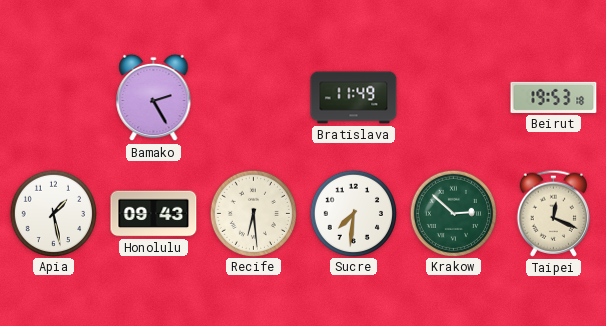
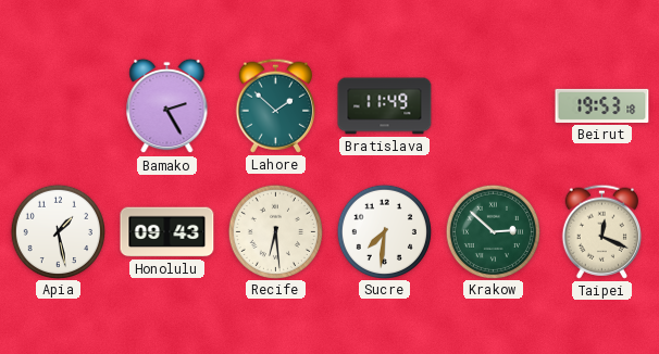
Lahore: none -> 1:52
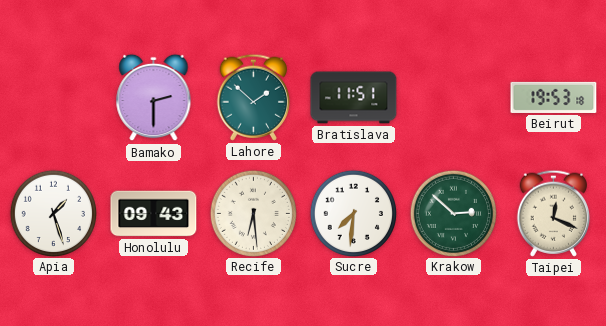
Bamako: 2:25 -> 2:30
Bratislava: 11:49 -> 11:51
Apia: 1:28 -> 1:27
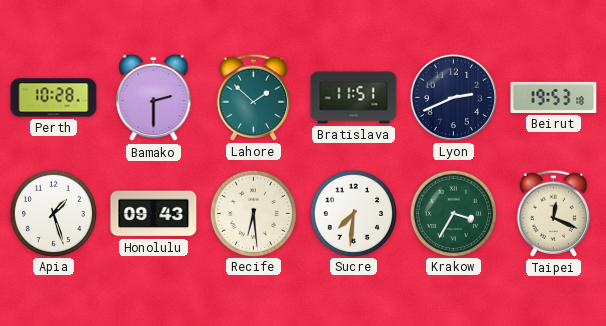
Perth: none -> 10:28
Lyon: none -> 2:41
Krakow: 2:52 -> 3:35
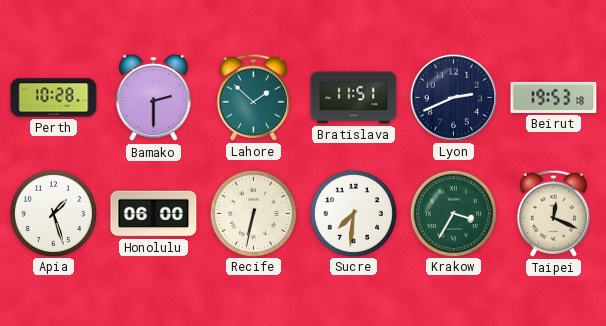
Honolulu: 09:43 -> 06:00
Recife: 6:29 -> 6:32
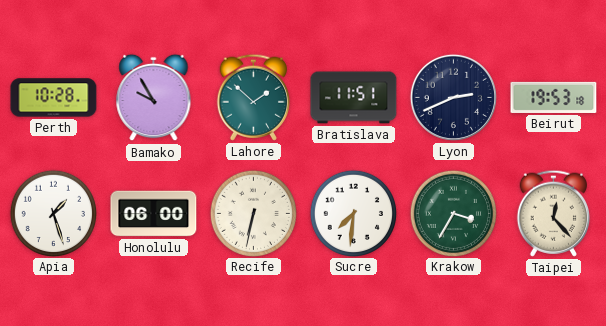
Bamako: 2:30 -> 9:55
Taipei: 12:19 -> 12:23
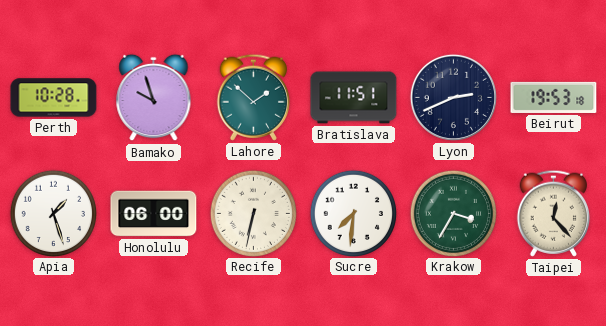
Bamako: 9:55 -> 9:57
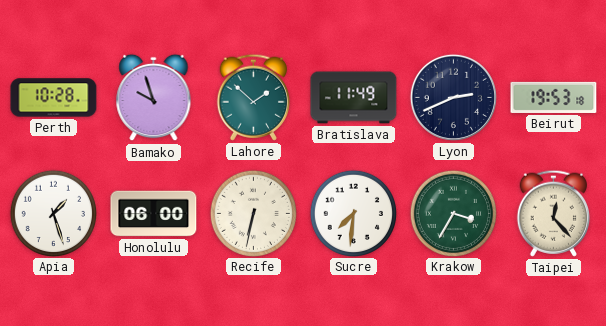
Bratislava: 11:51 -> 11:49
